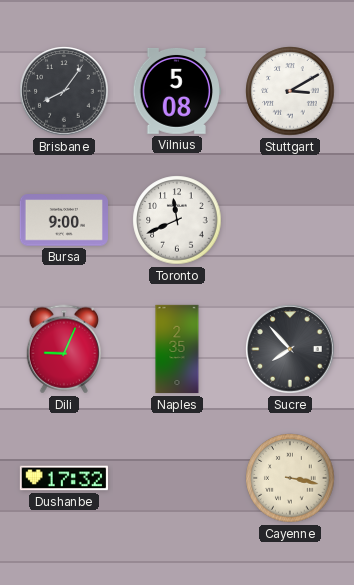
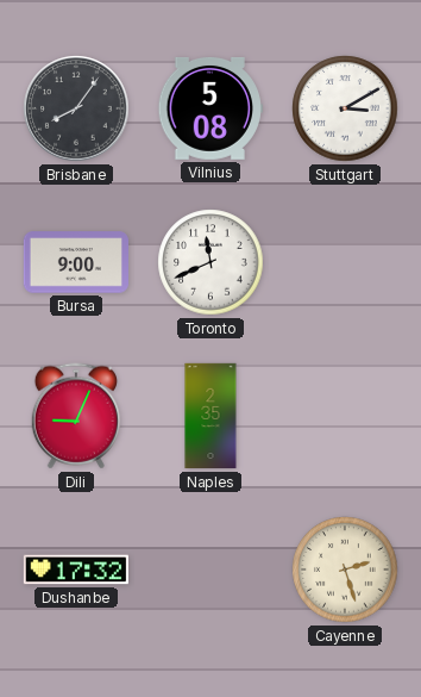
Sucre: 7:53 -> none
Cayenne: 3:17 -> 2:27
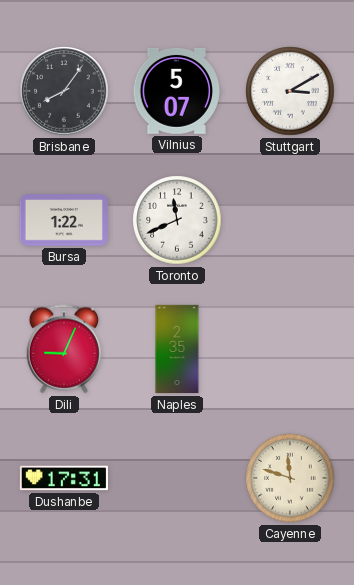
Vilnius: 5:08 -> 5:07
Bursa: 9:00 -> 1:22
Dushanbe: 17:32 -> 17:31
Cayenne: 2:27 -> 11:48
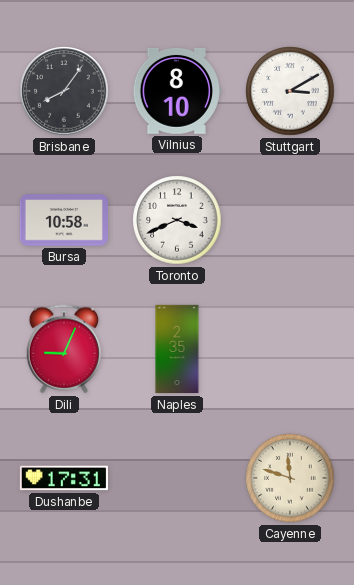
Vilnius: 5:07 -> 8:10
Bursa: 1:22 -> 10:58
Toronto: 11:41 -> 3:41
